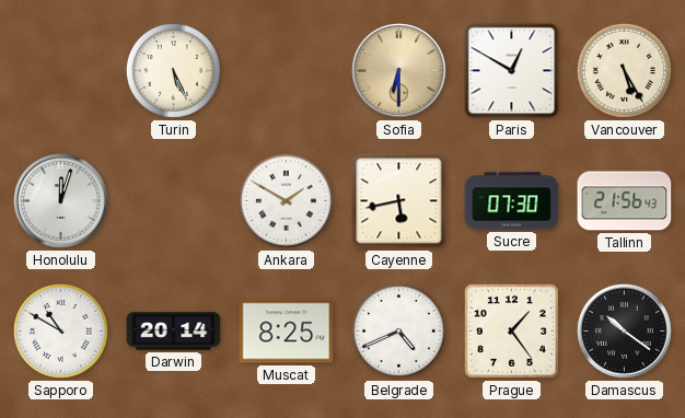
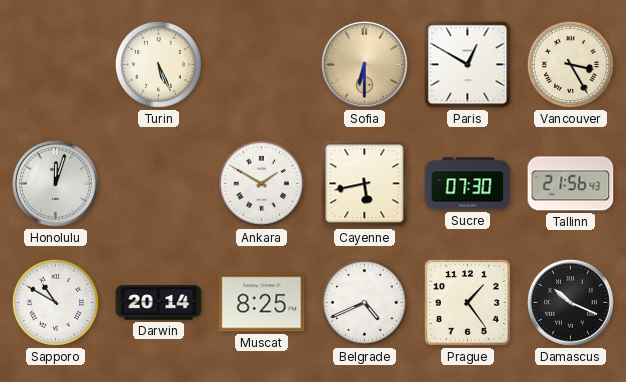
Vancouver: 5:25 -> 3:25
Damascus: 10:21 -> 10:19
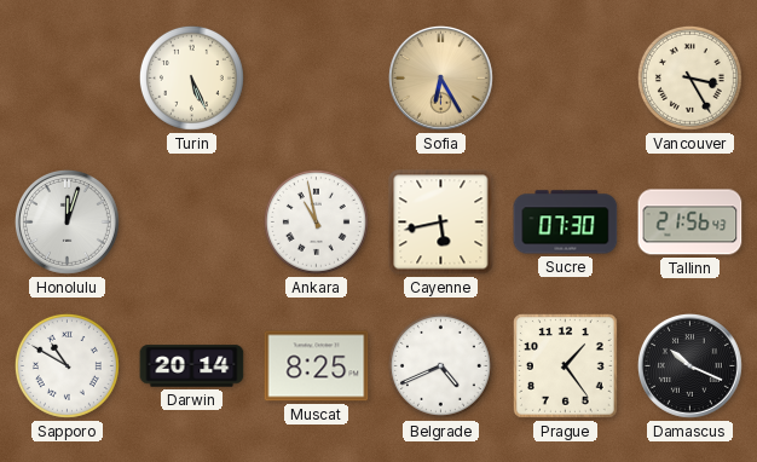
Sofia: 6:30 -> 6:25
Paris: 12:50 -> none
Ankara: 1:50 -> 10:58
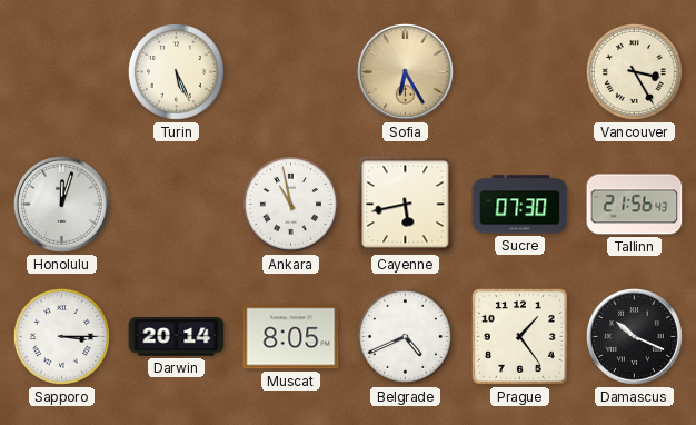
Sapporo: 10:50 -> 3:15
Muscat: 8:25 -> 8:05
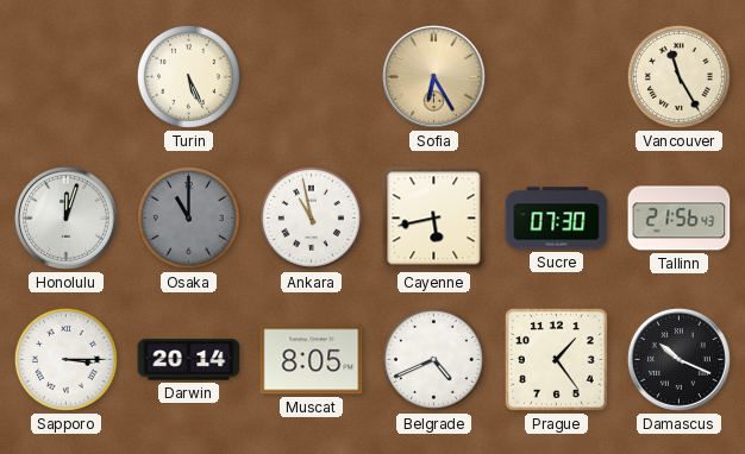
Vancouver: 3:25 -> 11:25
Osaka: none -> 11:00
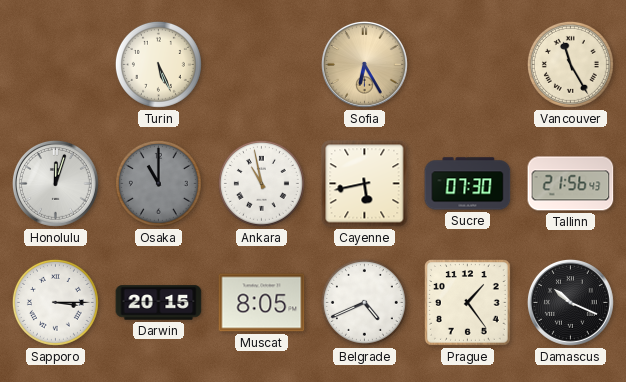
Darwin: 20:14 -> 20:15
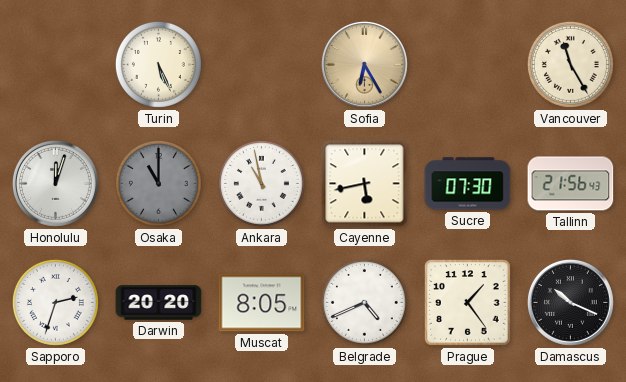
Sapporo: 3:15 -> 2:33
Darwin: 20:15 -> 20:20
